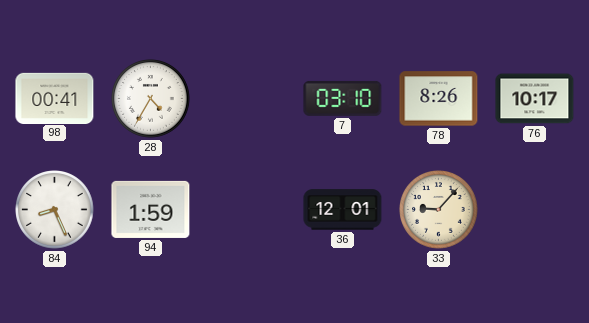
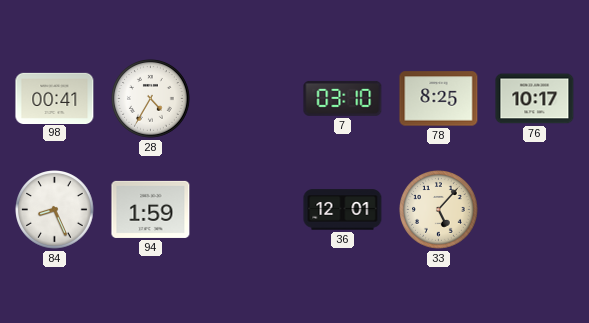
78: 8:26 -> 8:25
33: 9:07 -> 5:07
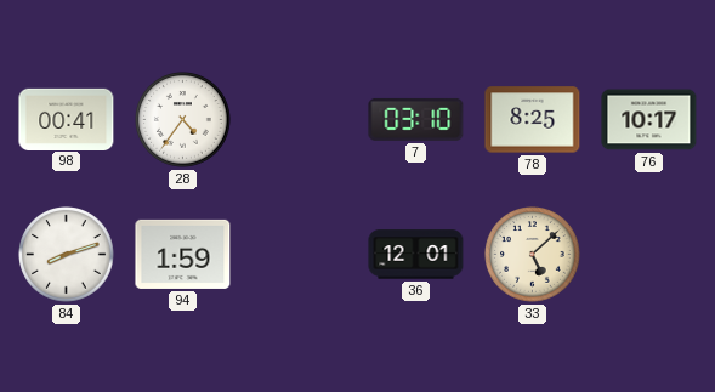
28: 4:35 -> 4:36
84: 8:26 -> 8:12
33: 5:07 -> 5:08
